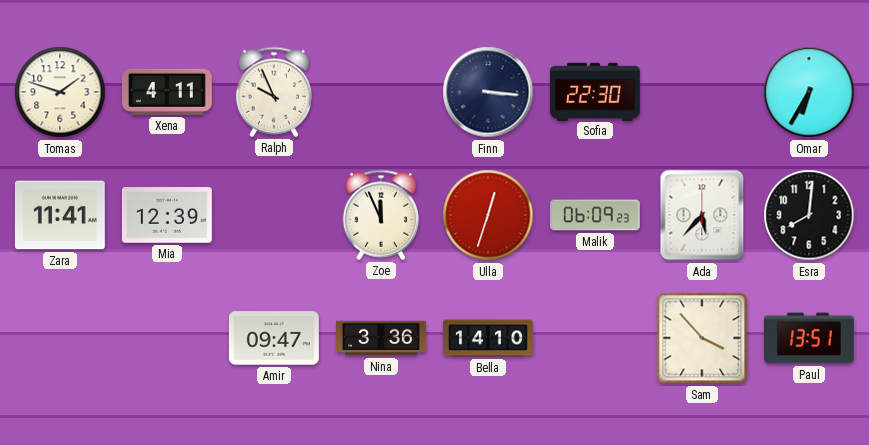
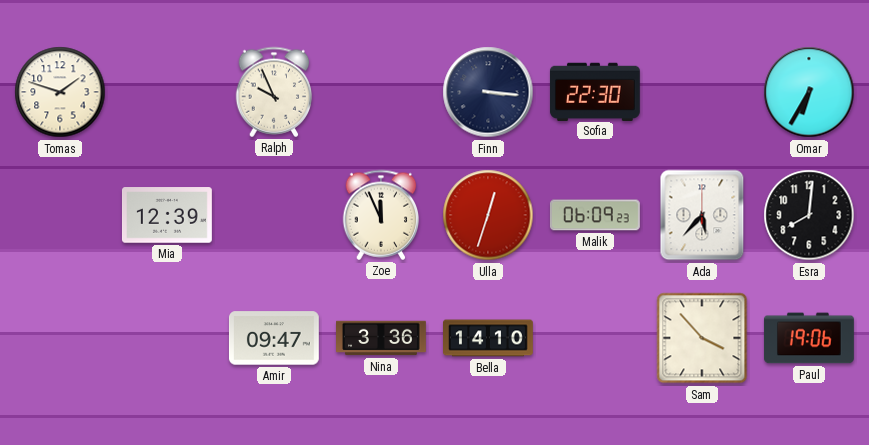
Xena: 4:11 -> none
Zara: 11:41 -> none
Paul: 13:51 -> 19:06
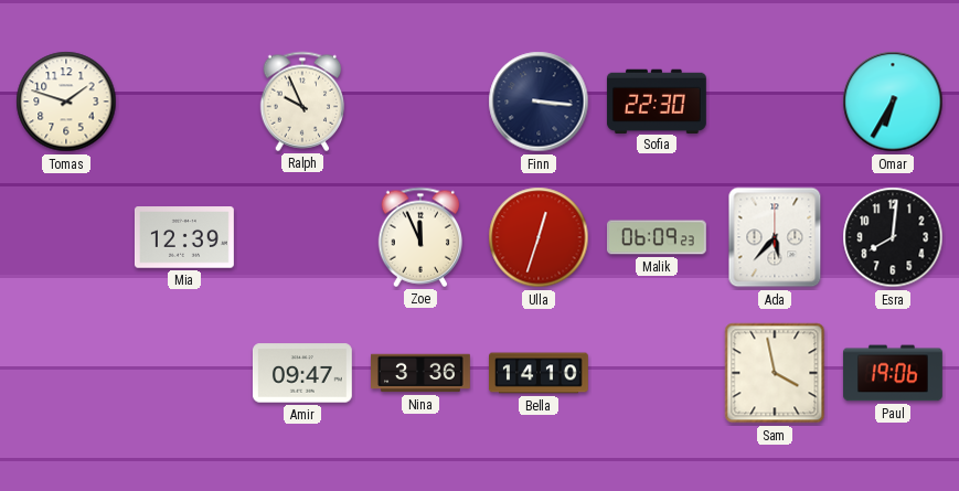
Sam: 3:53 -> 3:58
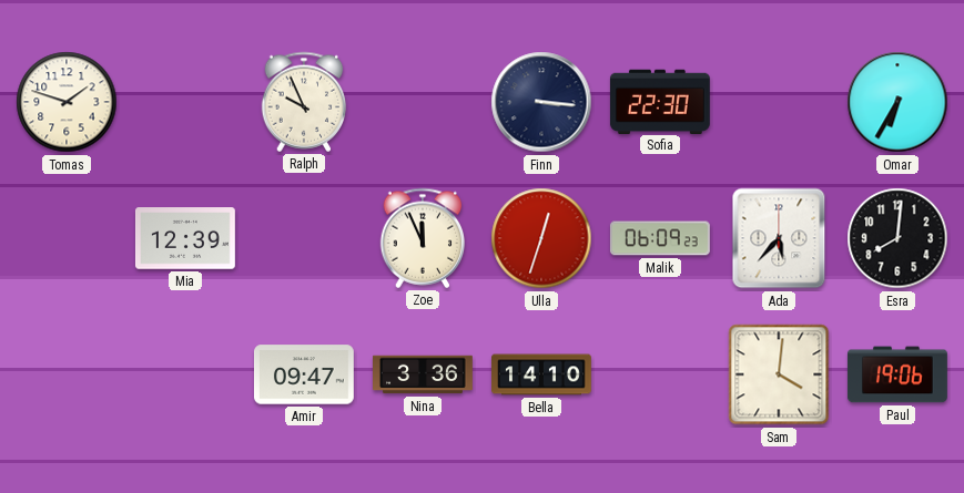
Sam: 3:58 -> 4:01
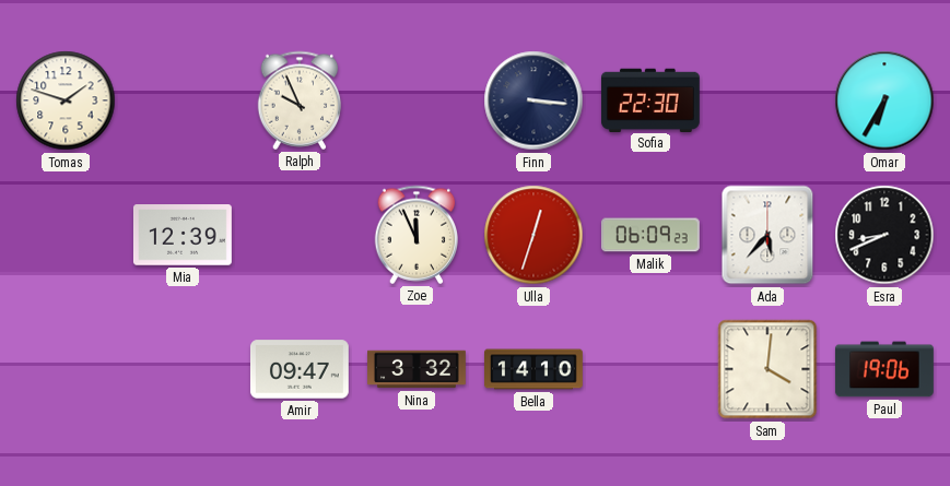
Esra: 8:01 -> 8:41
Nina: 3:36 -> 3:32
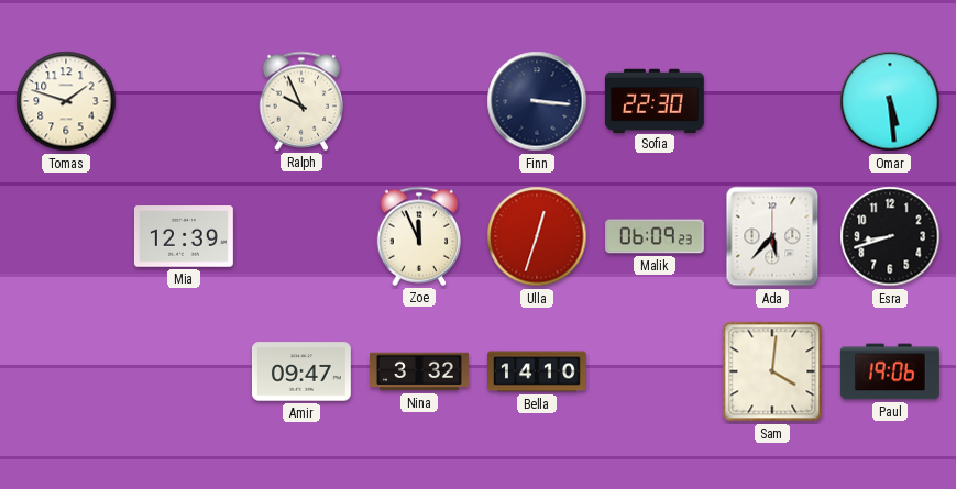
Omar: 6:35 -> 5:29
Esra: 8:41 -> 8:42
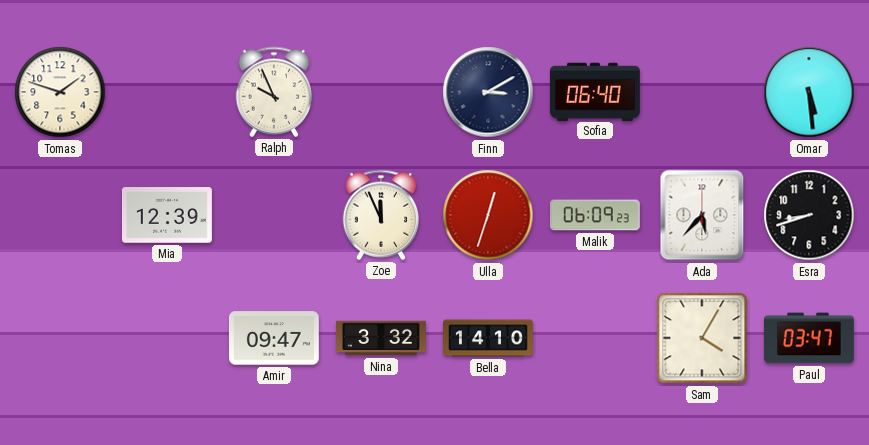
Finn: 3:16 -> 3:10
Sofia: 22:30 -> 06:40
Sam: 4:01 -> 4:05
Paul: 19:06 -> 03:47
